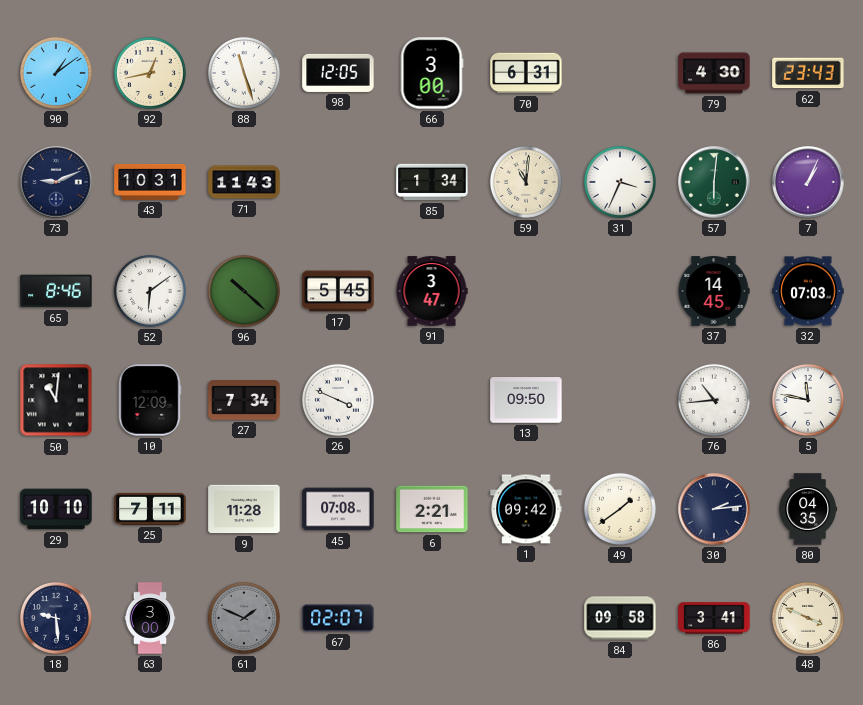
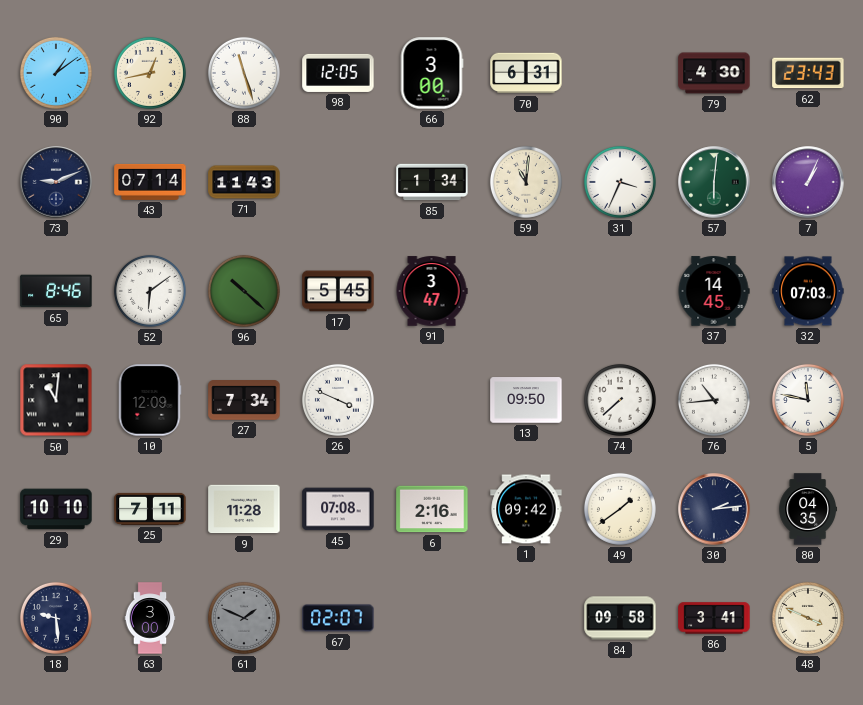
43: 10:31 -> 07:14
74: none -> 7:38
6: 2:21 -> 2:16
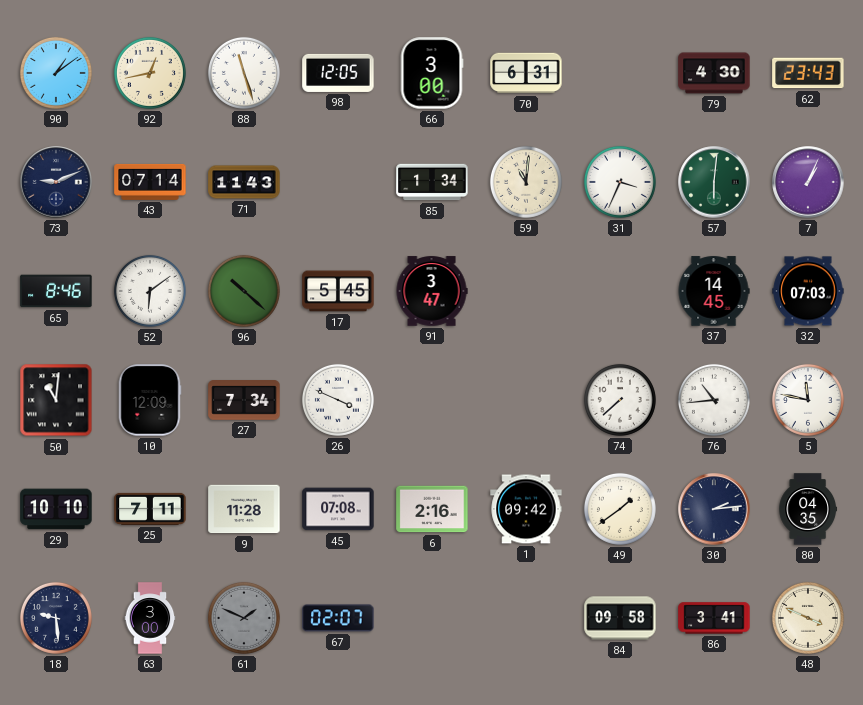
13: 09:50 -> none
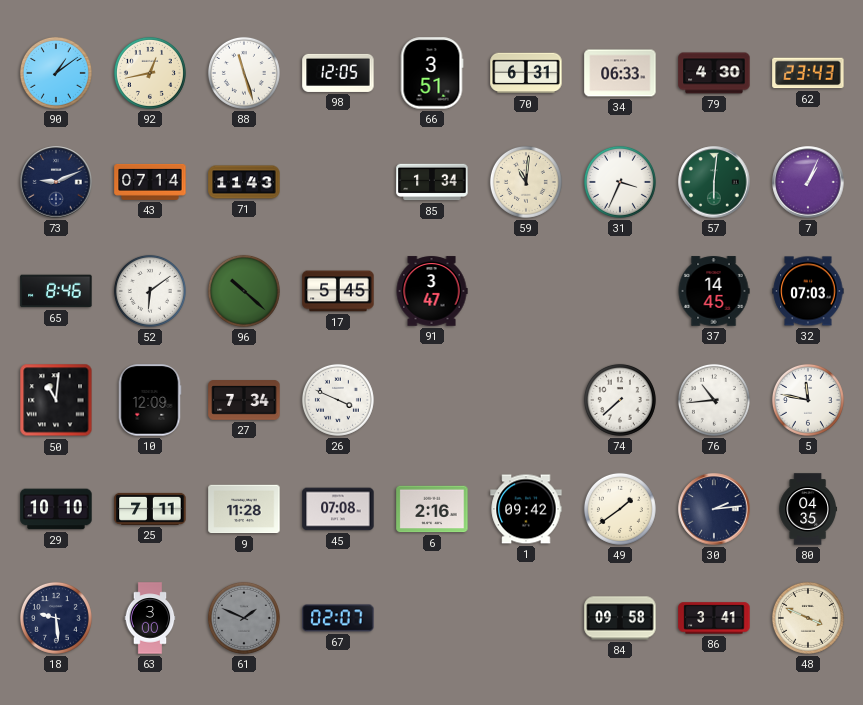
66: 3:00 -> 3:51
34: none -> 06:33
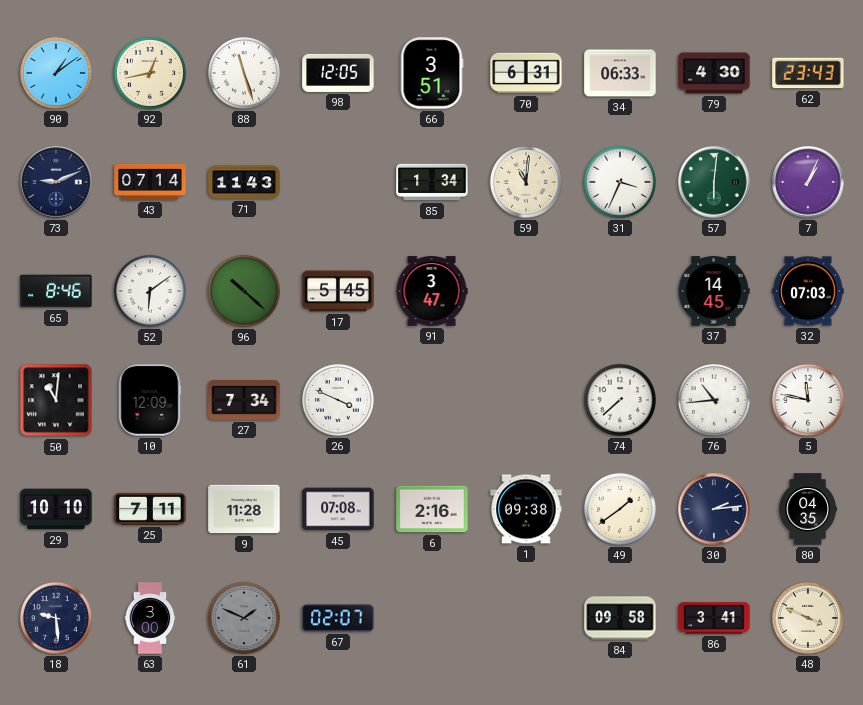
1: 09:42 -> 09:38
